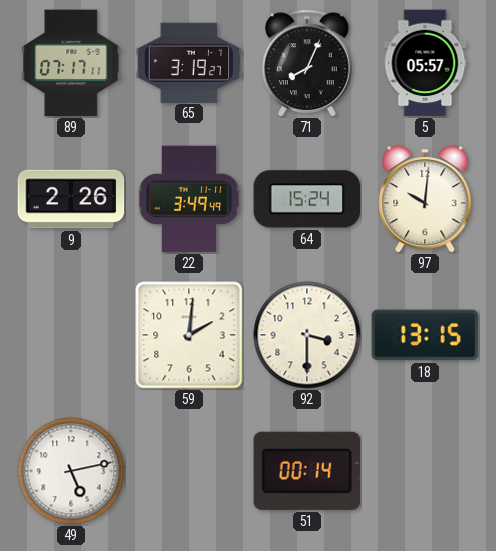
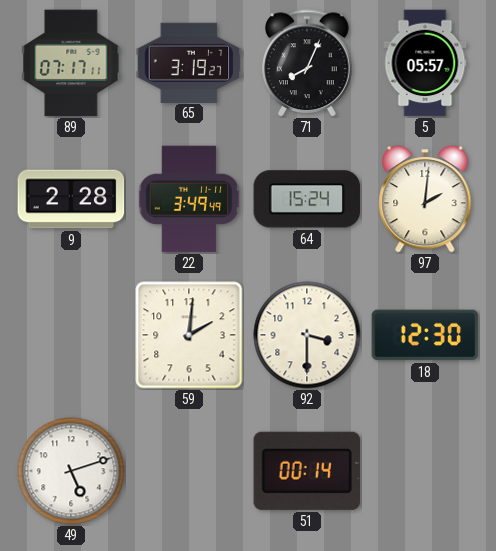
9: 2:26 -> 2:28
97: 10:01 -> 2:01
18: 13:15 -> 12:30
49: 5:13 -> 5:12
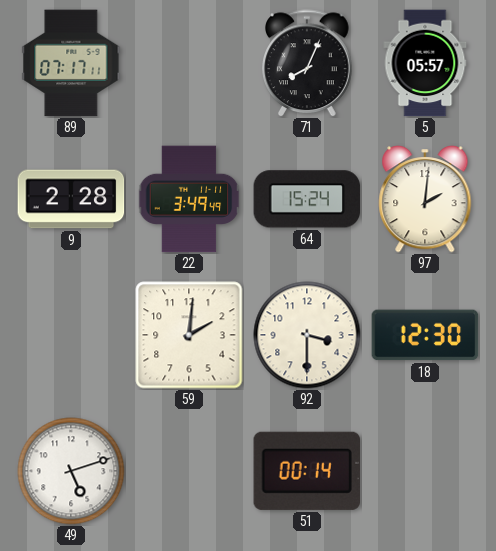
65: 3:19 -> none
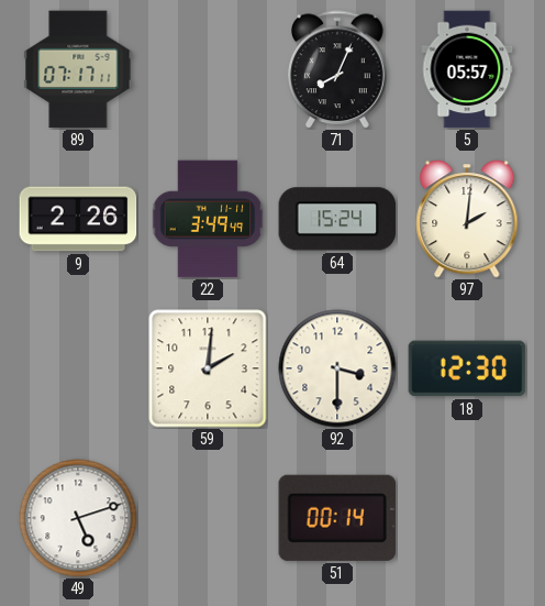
9: 2:28 -> 2:26
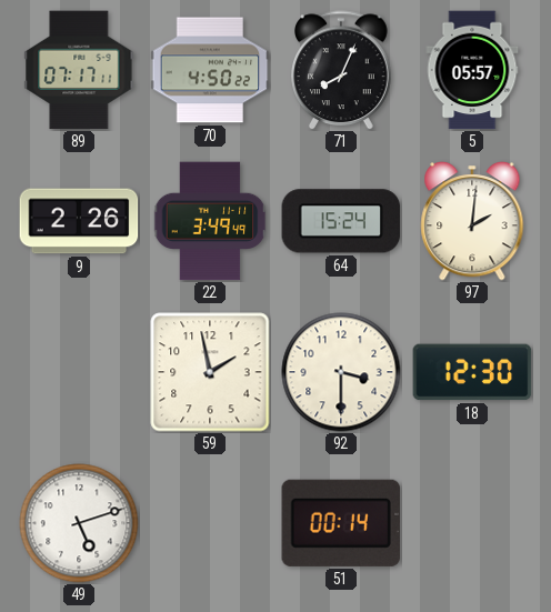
70: none -> 4:50
59: 2:01 -> 1:58
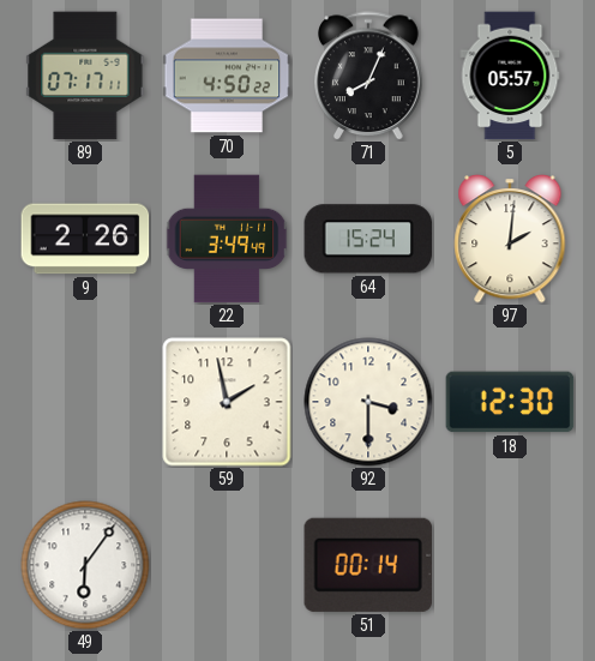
49: 5:12 -> 6:06
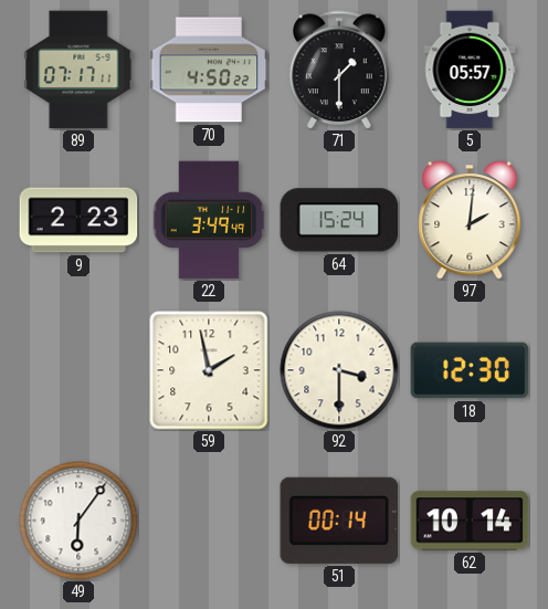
71: 8:04 -> 1:30
9: 2:26 -> 2:23
62: none -> 10:14
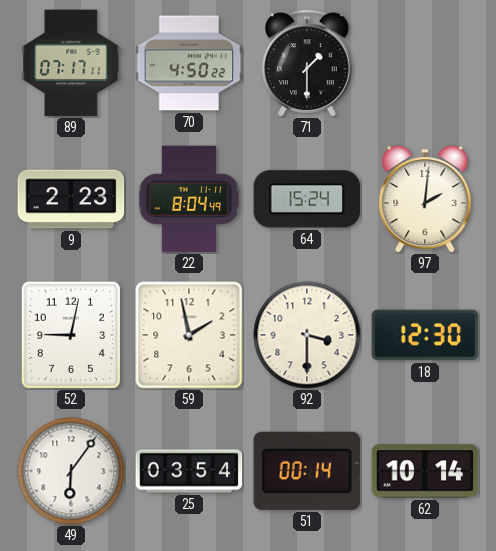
5: 05:57 -> none
22: 3:49 -> 8:04
52: none -> 9:02
25: none -> 03:54
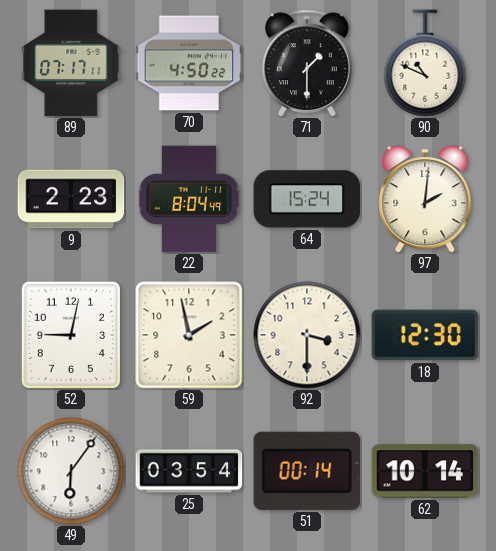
90: none -> 10:49
